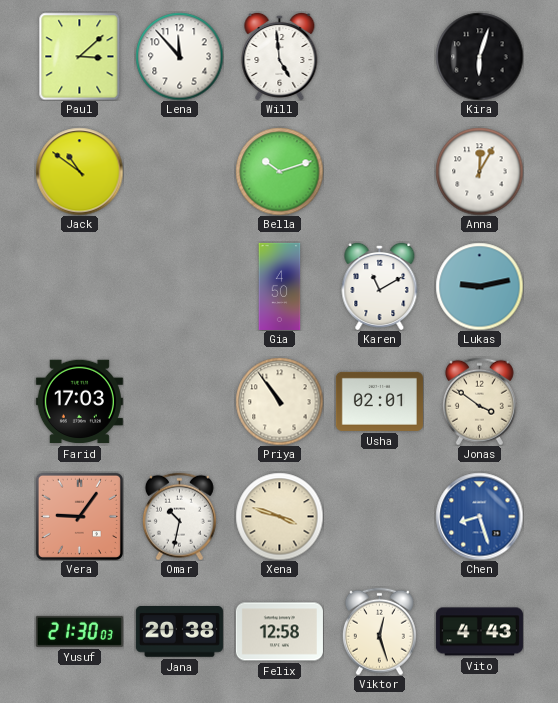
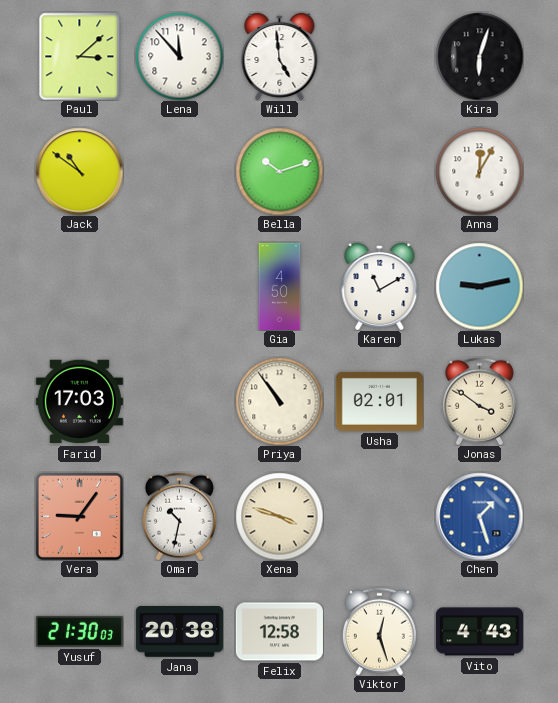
Chen: 8:27 -> 1:27
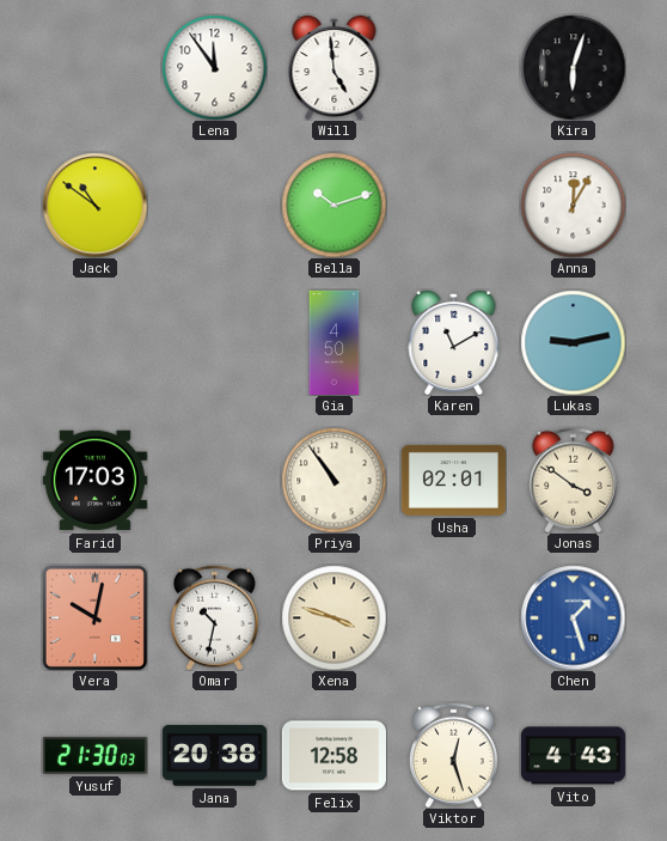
Paul: 3:08 -> none
Lena: 11:53 -> 11:54
Vera: 9:06 -> 10:02
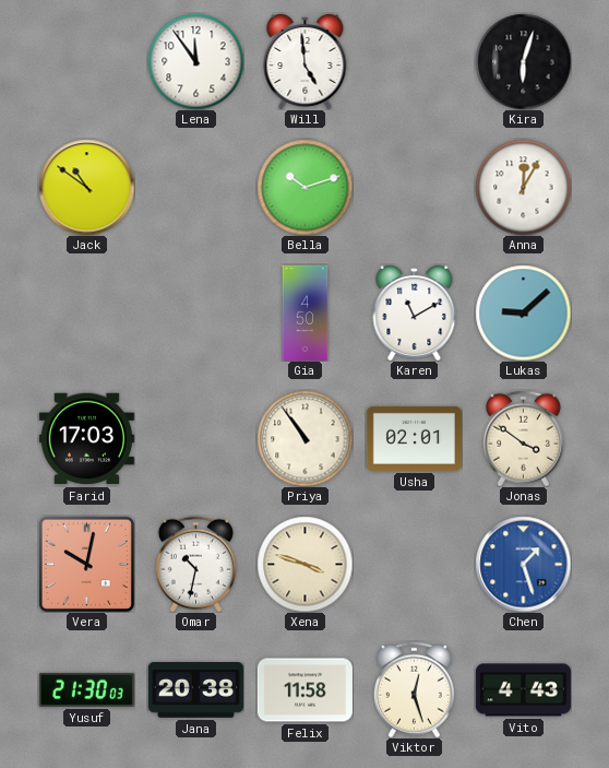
Lukas: 9:13 -> 9:08
Felix: 12:58 -> 11:58
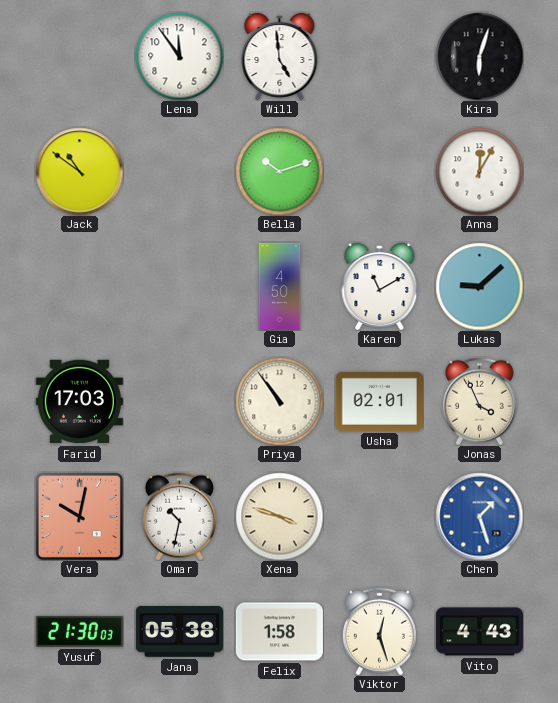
Jonas: 3:51 -> 3:56
Jana: 20:38 -> 05:38
Felix: 11:58 -> 1:58
